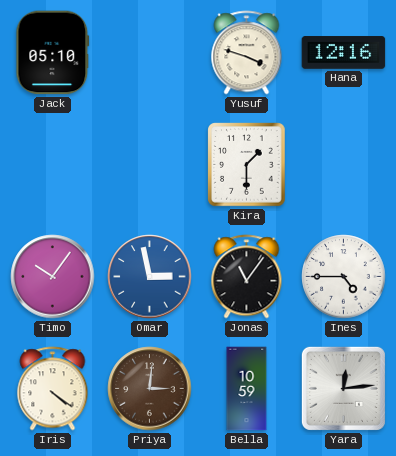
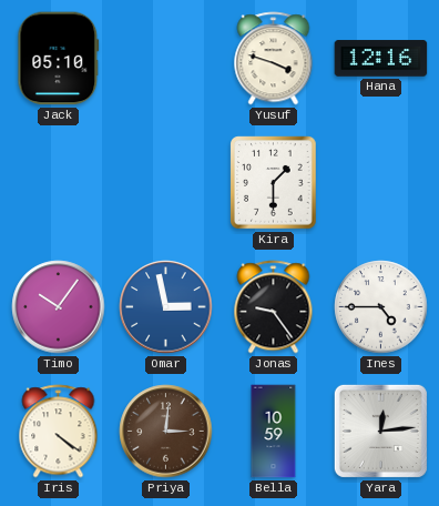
Jonas: 11:06 -> 9:24
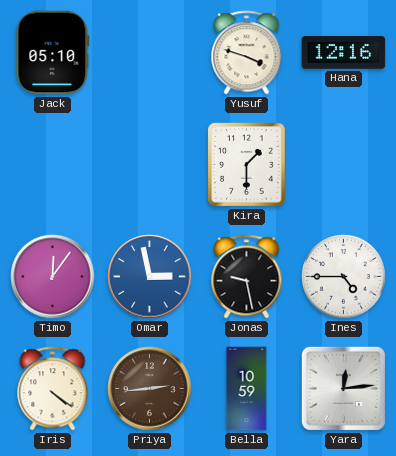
Timo: 10:06 -> 12:06
Jonas: 9:24 -> 9:28
Priya: 3:01 -> 2:44
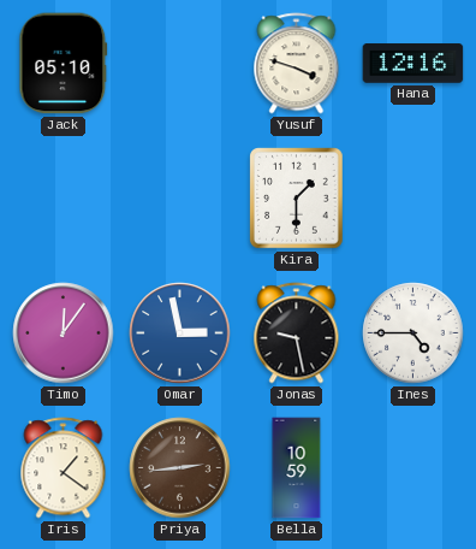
Iris: 4:21 -> 1:21
Yara: 12:14 -> none
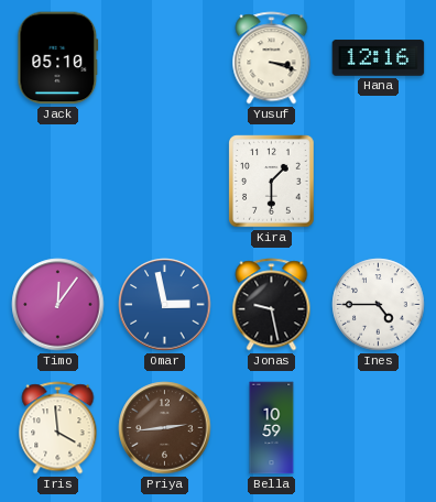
Yusuf: 3:48 -> 3:18
Iris: 1:21 -> 3:59
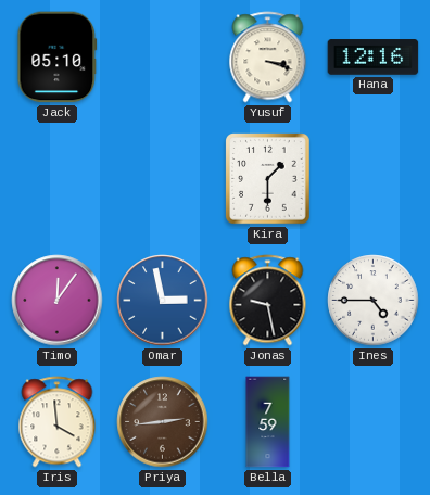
Bella: 10:59 -> 7:59
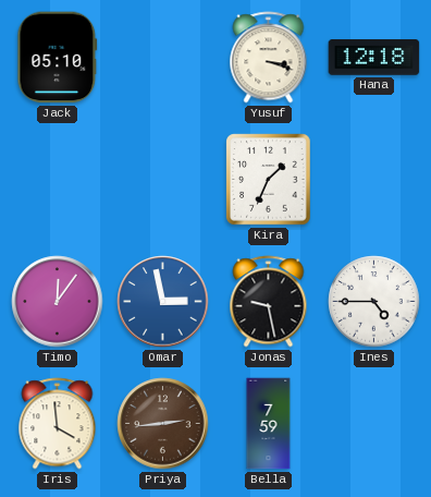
Hana: 12:16 -> 12:18
Kira: 1:30 -> 1:34
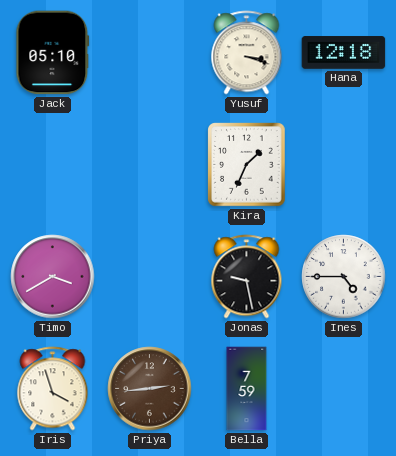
Timo: 12:06 -> 3:40
Omar: 2:58 -> none
Iris: 3:59 -> 3:57
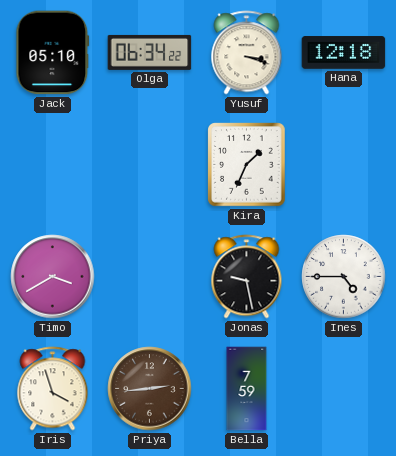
Olga: none -> 06:34
